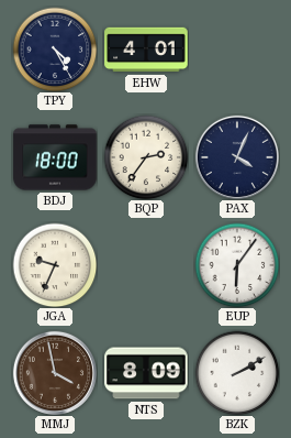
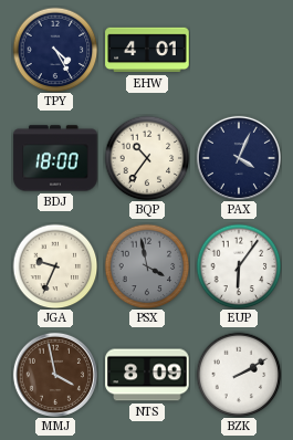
BQP: 2:36 -> 10:36
PSX: none -> 3:58
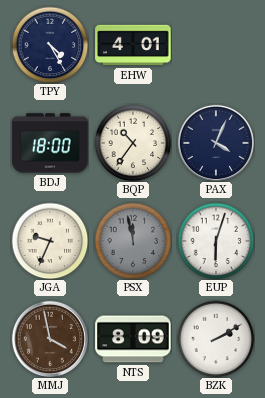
PSX: 3:58 -> 11:58
EUP: 6:06 -> 6:03
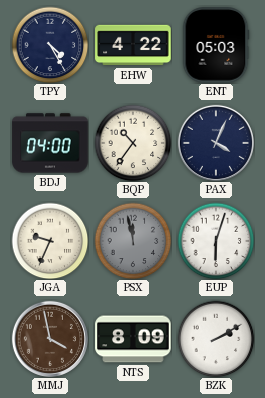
EHW: 4:01 -> 4:22
ENT: none -> 05:03
BDJ: 18:00 -> 04:00
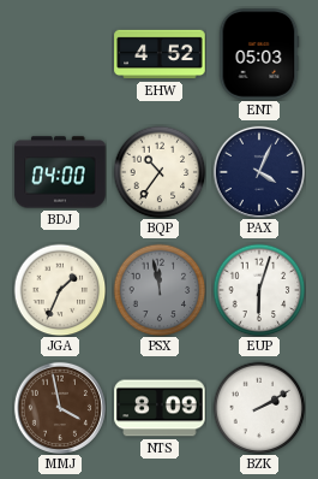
TPY: 4:25 -> none
EHW: 4:22 -> 4:52
JGA: 9:34 -> 1:34
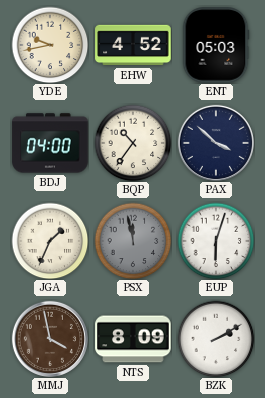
YDE: none -> 9:43
PAX: 4:04 -> 3:52
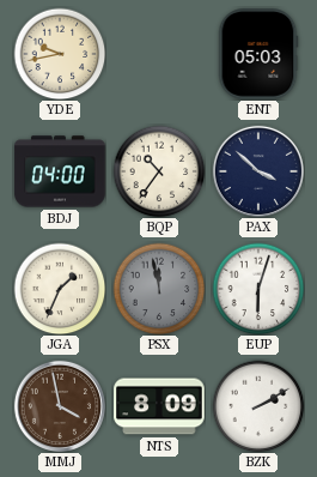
EHW: 4:52 -> none
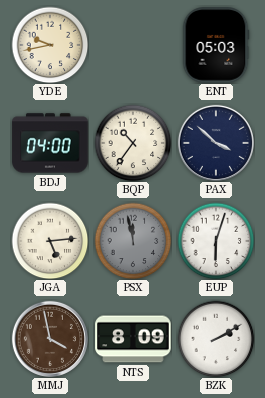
JGA: 1:34 -> 5:14
